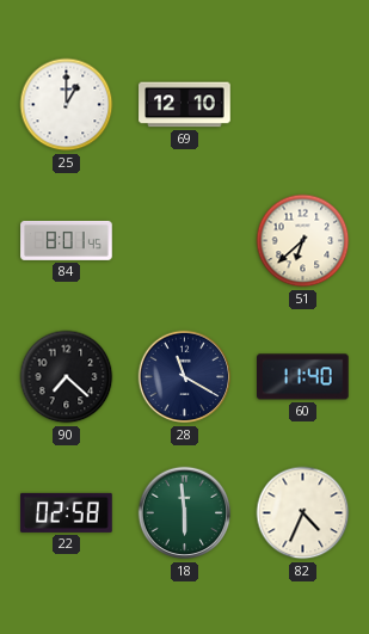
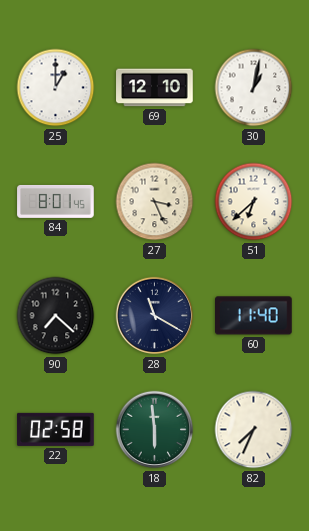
30: none -> 1:02
27: none -> 3:26
82: 4:34 -> 7:34
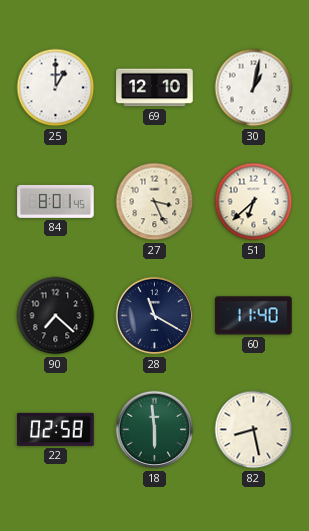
82: 7:34 -> 8:28
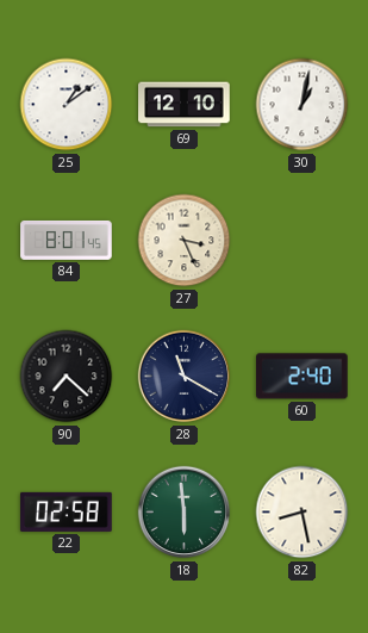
25: 1:00 -> 1:09
51: 6:38 -> none
60: 11:40 -> 2:40
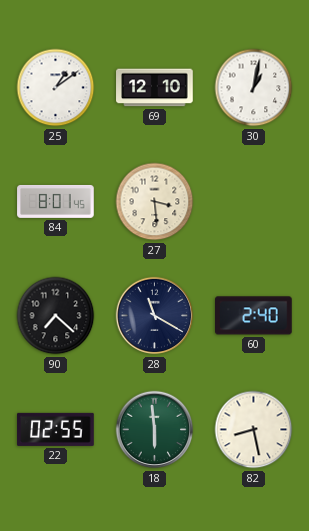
27: 3:26 -> 3:29
22: 02:58 -> 02:55
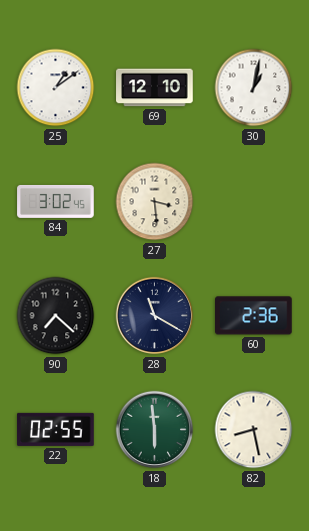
84: 8:01 -> 3:02
60: 2:40 -> 2:36
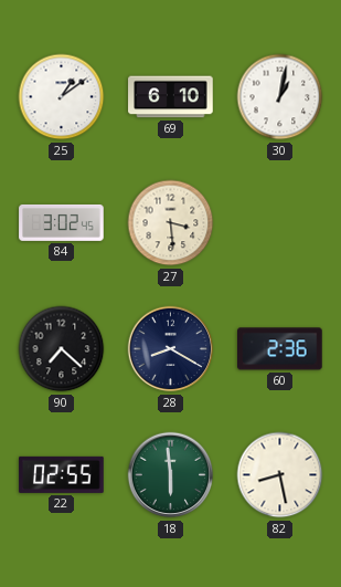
69: 12:10 -> 6:10
28: 11:20 -> 8:20
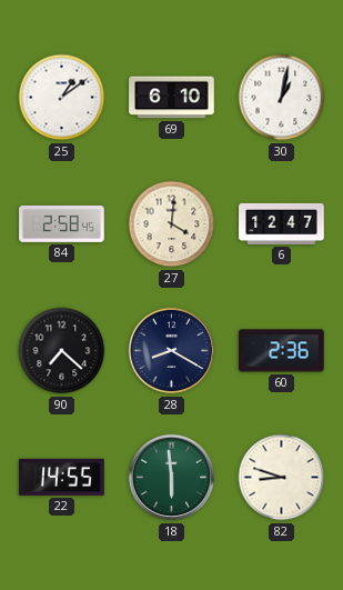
84: 3:02 -> 2:58
27: 3:29 -> 4:01
6: none -> 12:47
22: 02:55 -> 14:55
82: 8:28 -> 8:48
